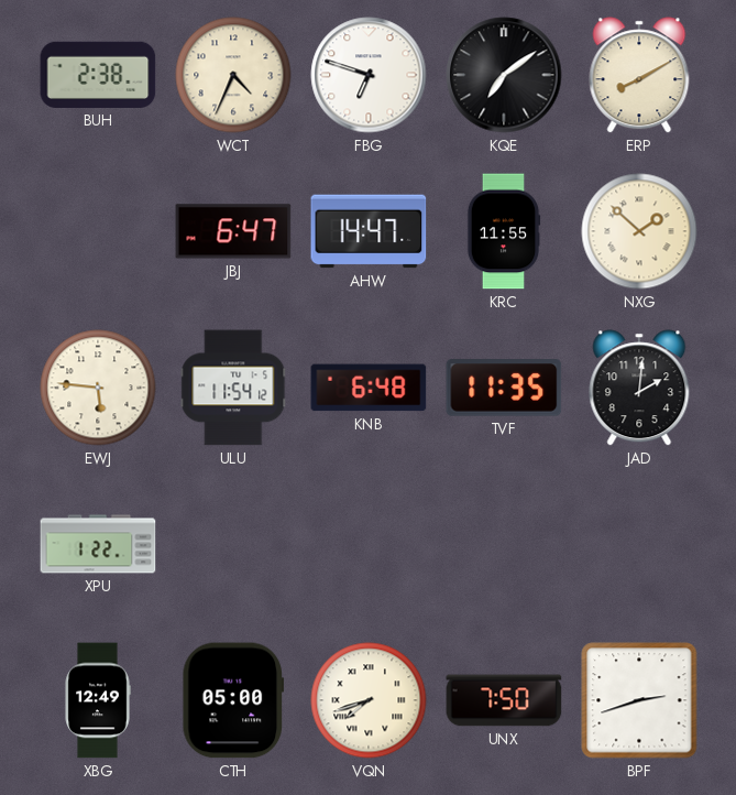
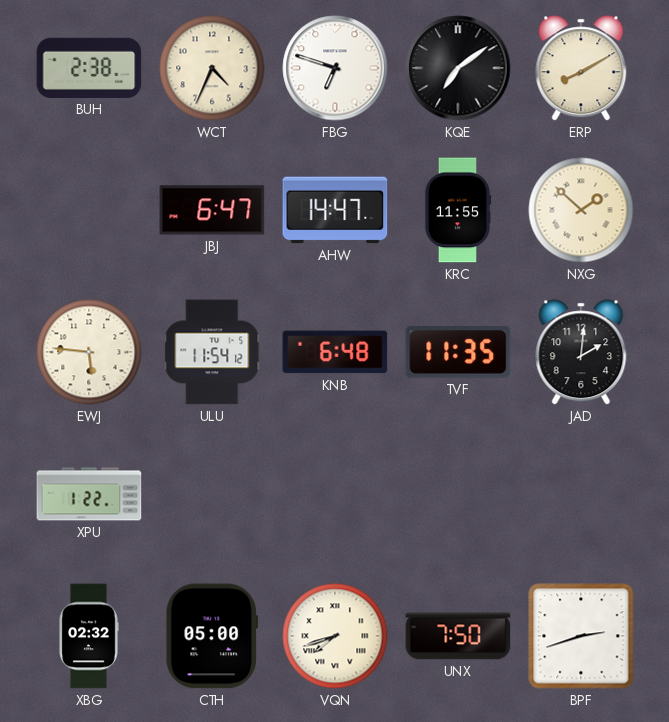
XBG: 12:49 -> 02:32
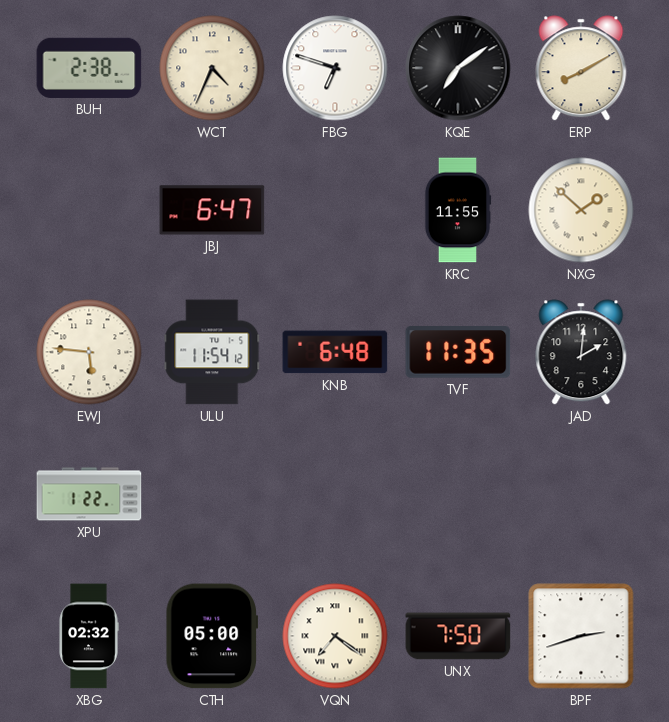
AHW: 14:47 -> none
VQN: 7:42 -> 7:21
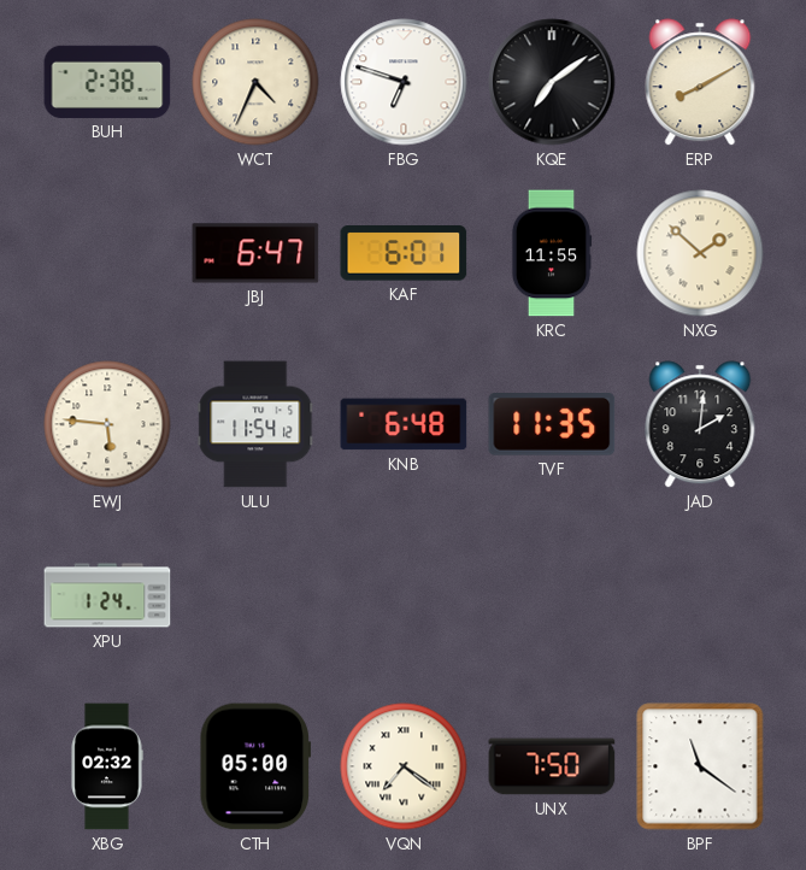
KAF: none -> 6:01
XPU: 1:22 -> 1:24
BPF: 2:42 -> 11:21
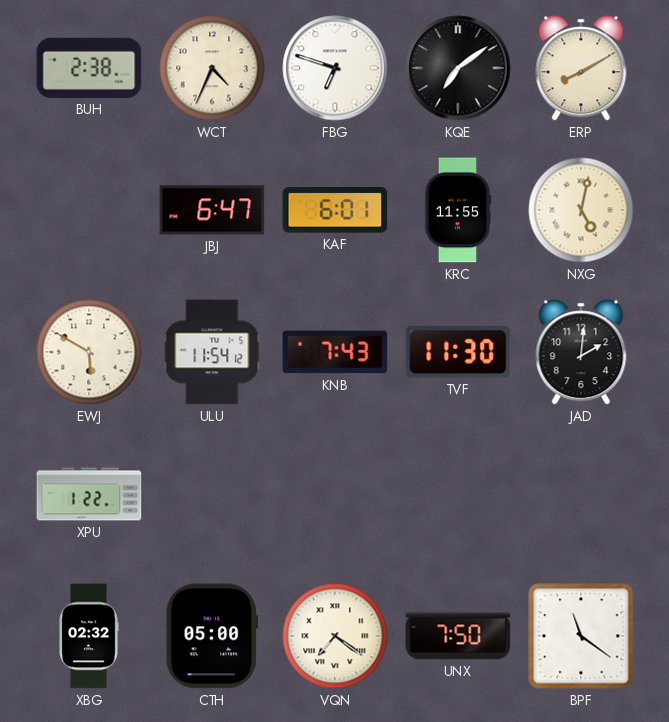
NXG: 1:52 -> 5:02
EWJ: 5:46 -> 5:50
KNB: 6:48 -> 7:43
TVF: 11:35 -> 11:30
XPU: 1:24 -> 1:22
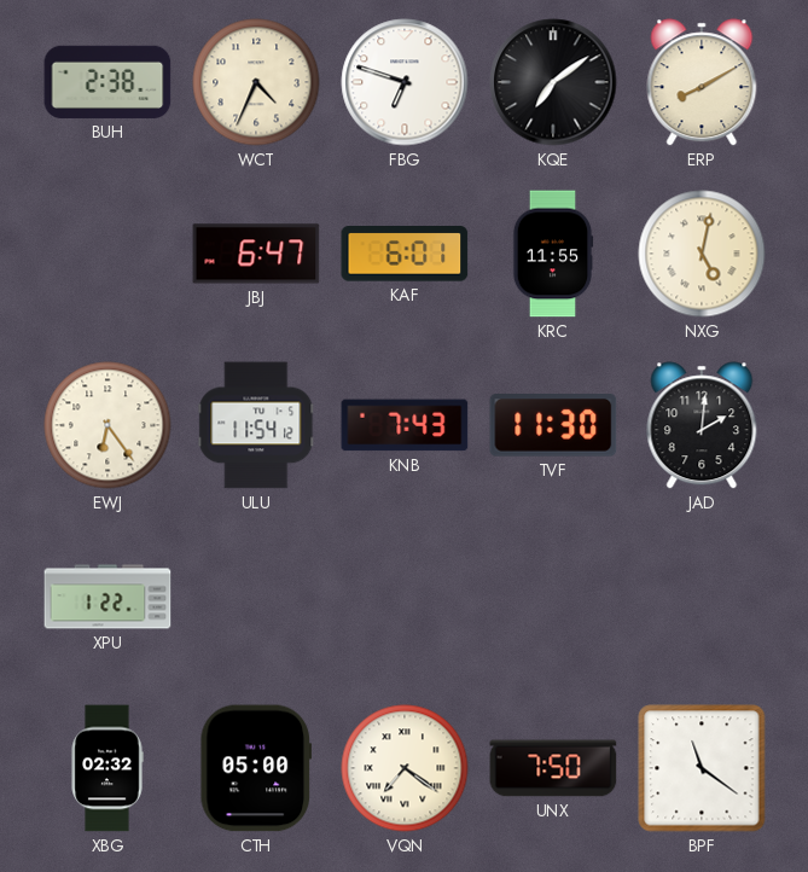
EWJ: 5:50 -> 6:24
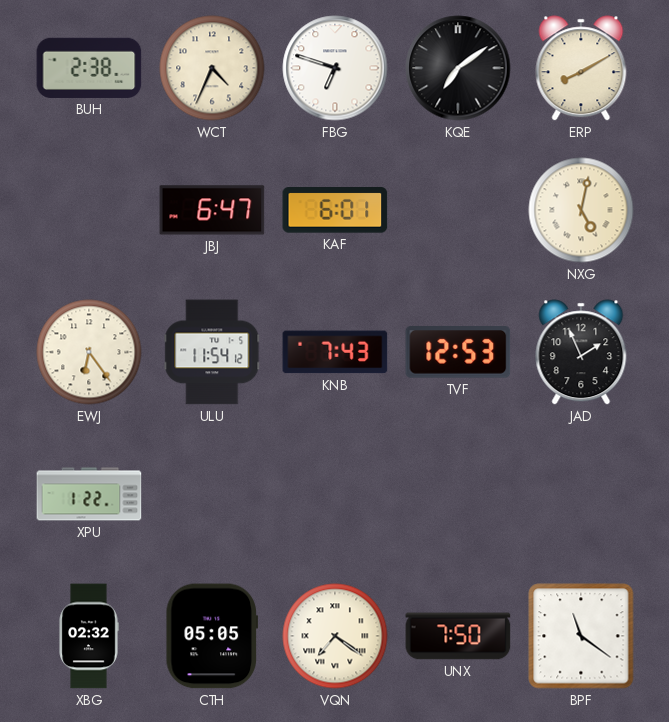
KRC: 11:55 -> none
TVF: 11:30 -> 12:53
JAD: 2:01 -> 1:56
CTH: 05:00 -> 05:05
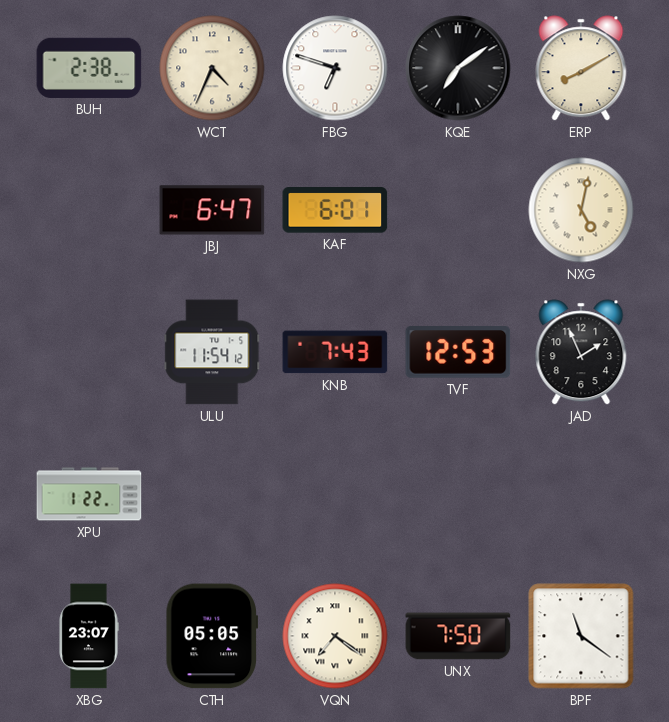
EWJ: 6:24 -> none
XBG: 02:32 -> 23:07
